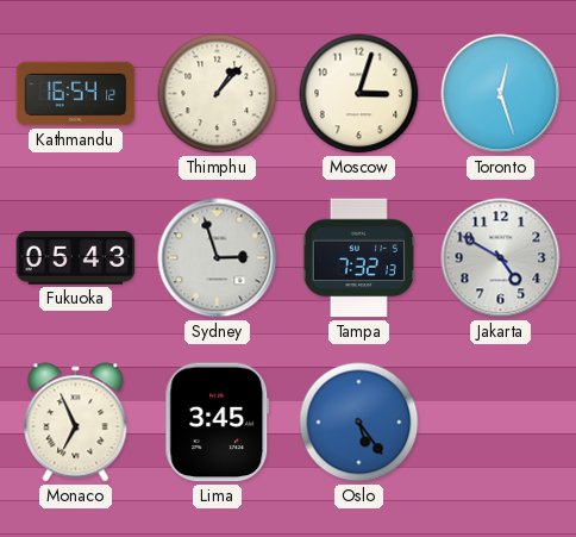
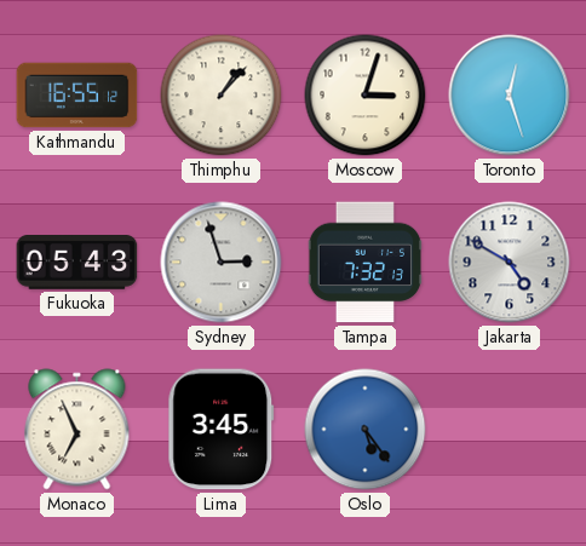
Kathmandu: 16:54 -> 16:55
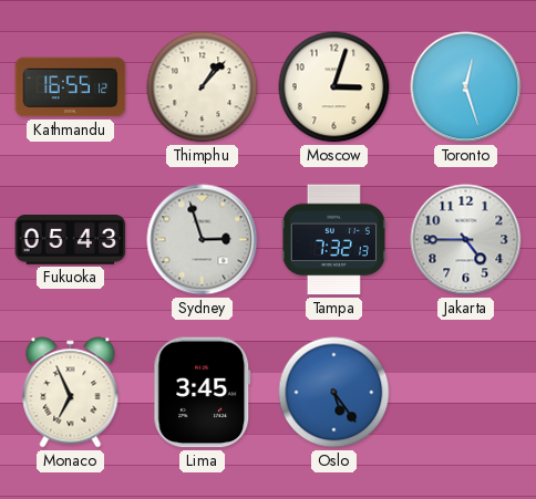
Jakarta: 4:50 -> 4:45
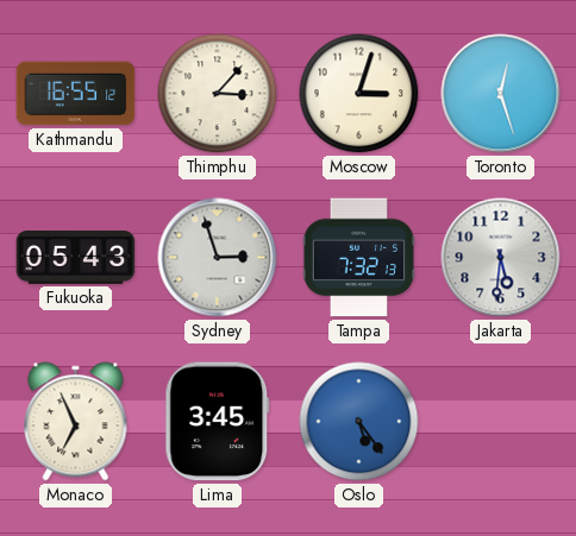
Thimphu: 1:07 -> 3:07
Jakarta: 4:45 -> 5:31
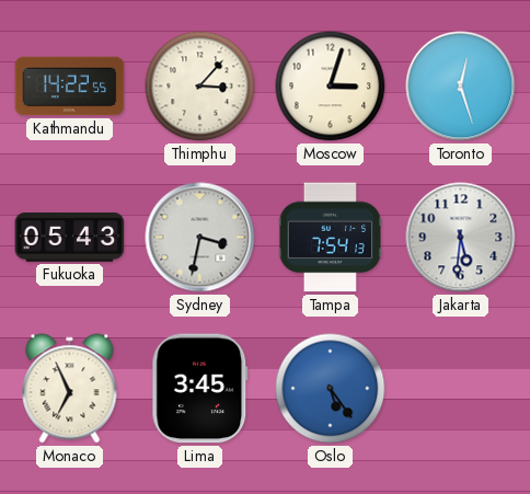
Kathmandu: 16:55 -> 14:22
Sydney: 2:57 -> 3:32
Tampa: 7:32 -> 7:54
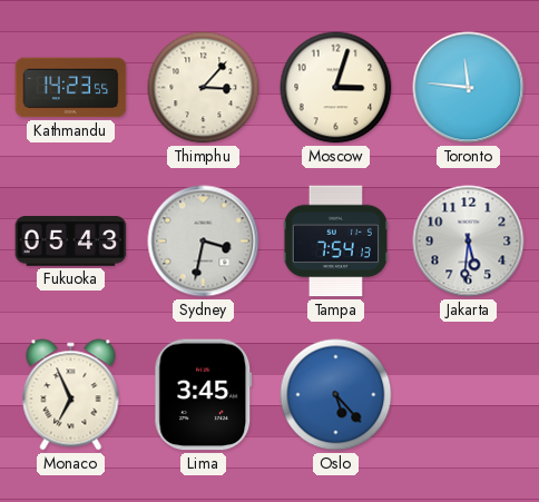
Kathmandu: 14:22 -> 14:23
Toronto: 12:27 -> 11:46
Oslo: 5:24 -> 5:23
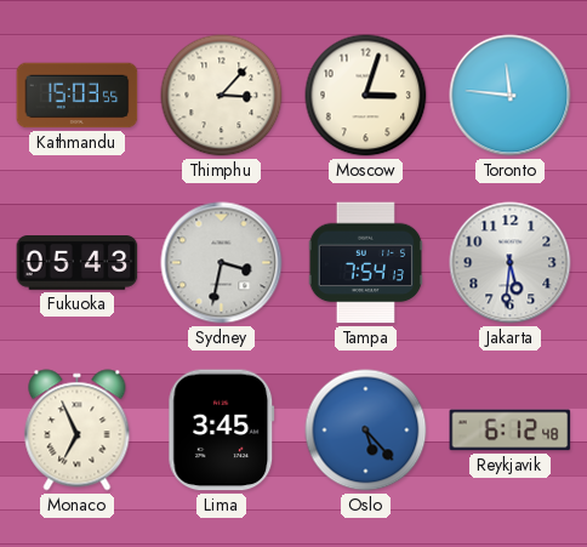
Kathmandu: 14:23 -> 15:03
Reykjavik: none -> 6:12
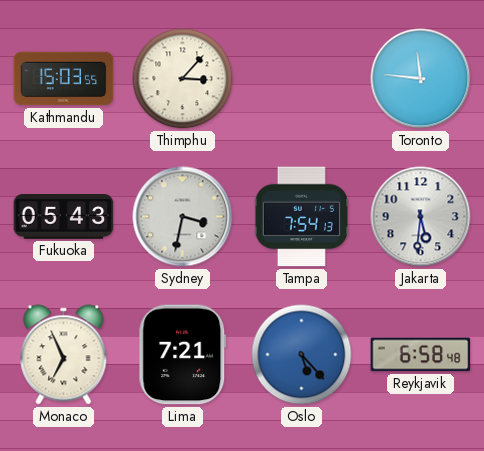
Moscow: 3:03 -> none
Lima: 3:45 -> 7:21
Reykjavik: 6:12 -> 6:58
